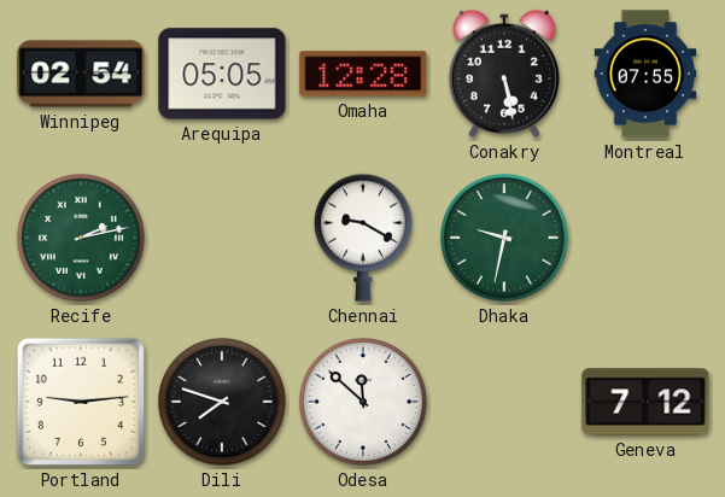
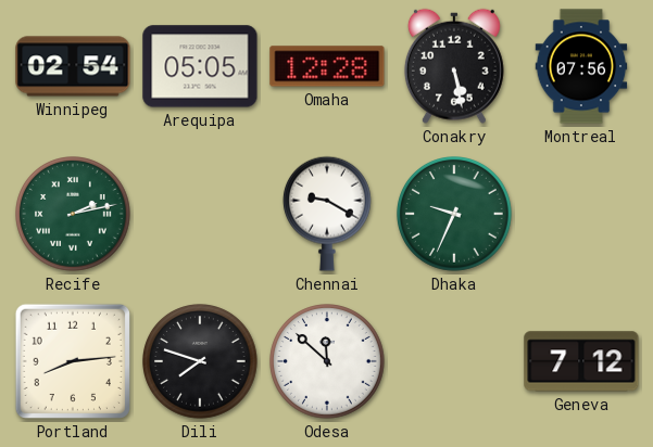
Montreal: 07:55 -> 07:56
Dhaka: 9:32 -> 9:34
Portland: 9:14 -> 8:14
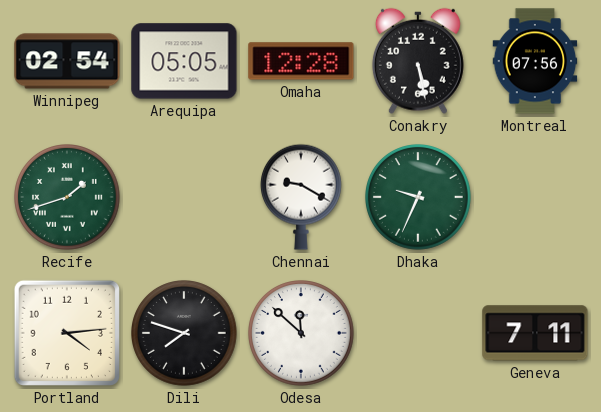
Recife: 2:13 -> 1:42
Portland: 8:14 -> 4:14
Geneva: 7:12 -> 7:11
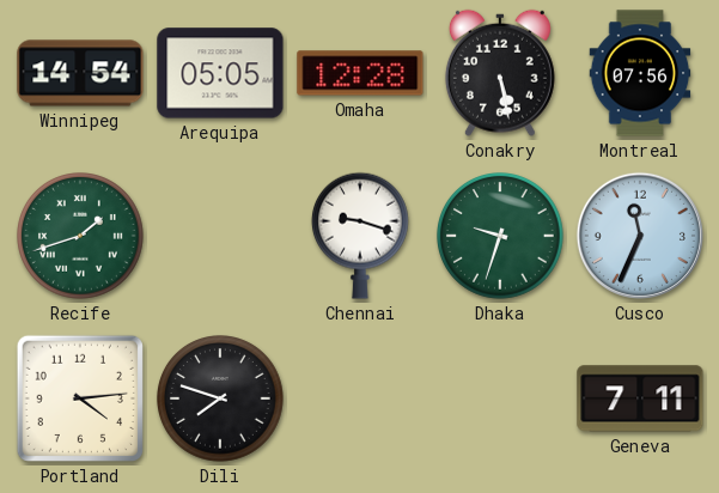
Winnipeg: 02:54 -> 14:54
Chennai: 9:20 -> 9:18
Dhaka: 9:34 -> 9:33
Cusco: none -> 11:34
Odesa: 11:52 -> none
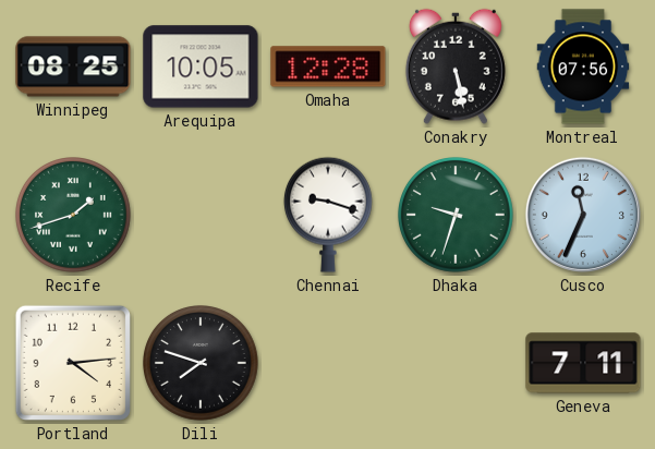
Winnipeg: 14:54 -> 08:25
Arequipa: 05:05 -> 10:05
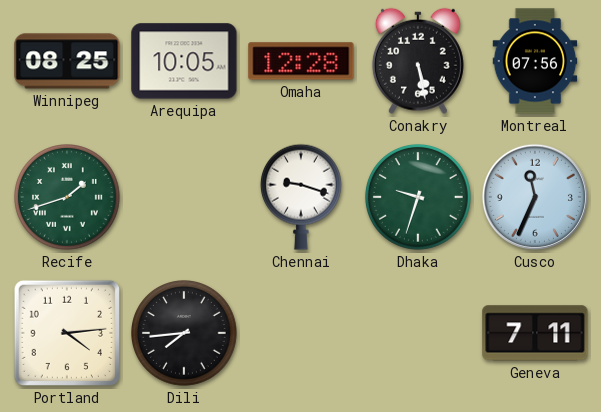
Dili: 7:48 -> 7:44
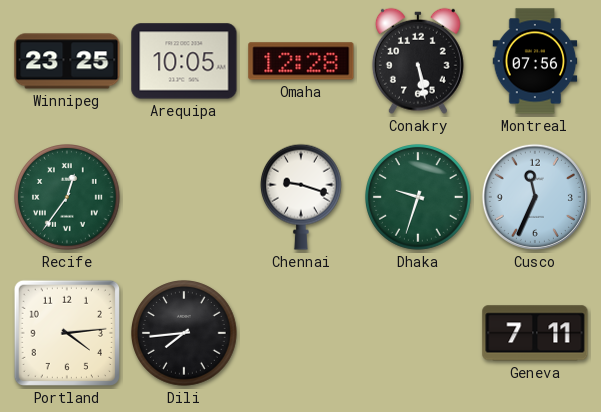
Winnipeg: 08:25 -> 23:25
Recife: 1:42 -> 12:36
